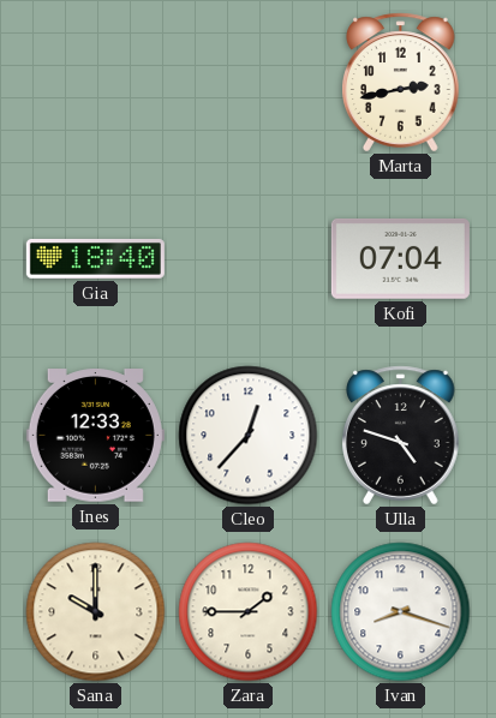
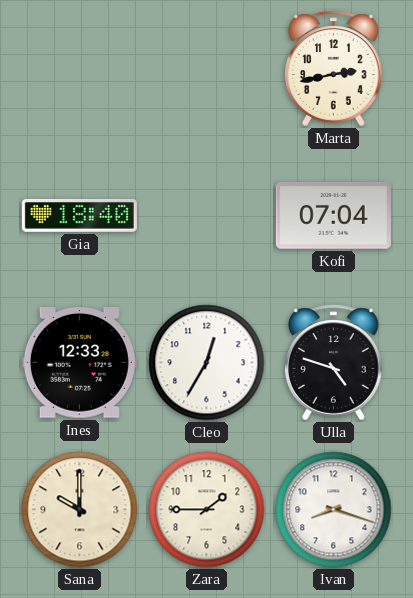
Cleo: 12:37 -> 12:35
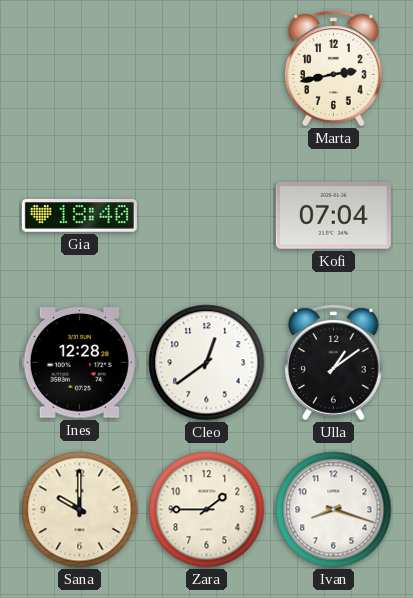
Ines: 12:33 -> 12:28
Cleo: 12:35 -> 12:39
Ulla: 4:48 -> 1:09
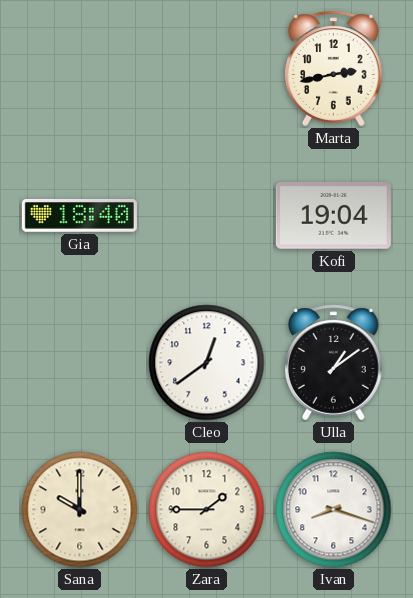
Kofi: 07:04 -> 19:04
Ines: 12:28 -> none
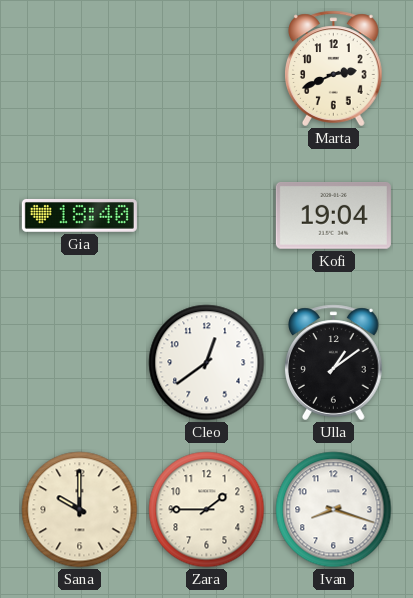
Marta: 2:43 -> 2:41
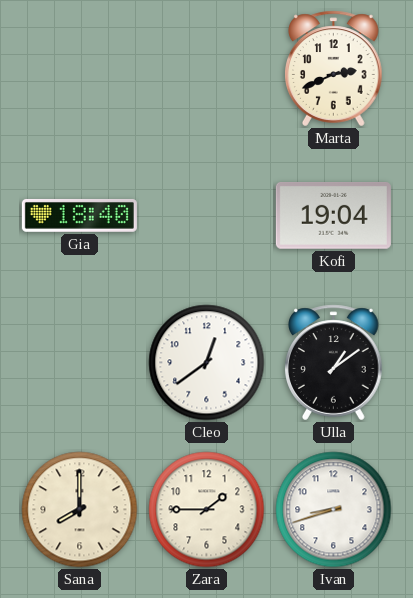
Sana: 10:00 -> 8:00
Ivan: 8:18 -> 8:42
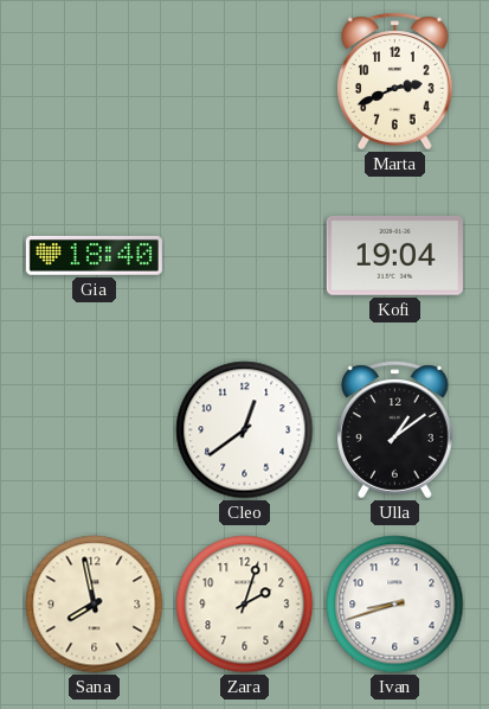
Sana: 8:00 -> 7:58
Zara: 1:45 -> 2:03
